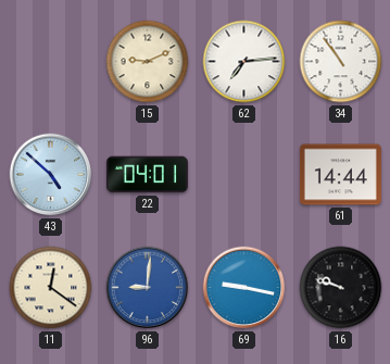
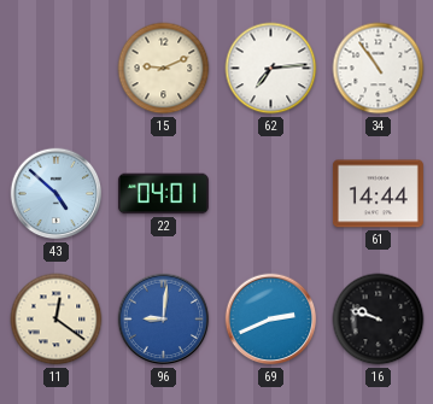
69: 9:17 -> 2:41
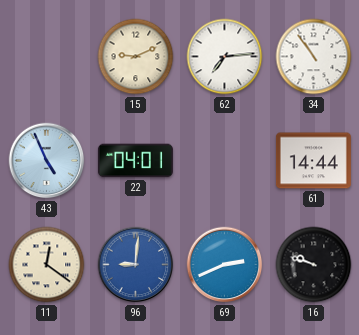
43: 4:52 -> 4:56
